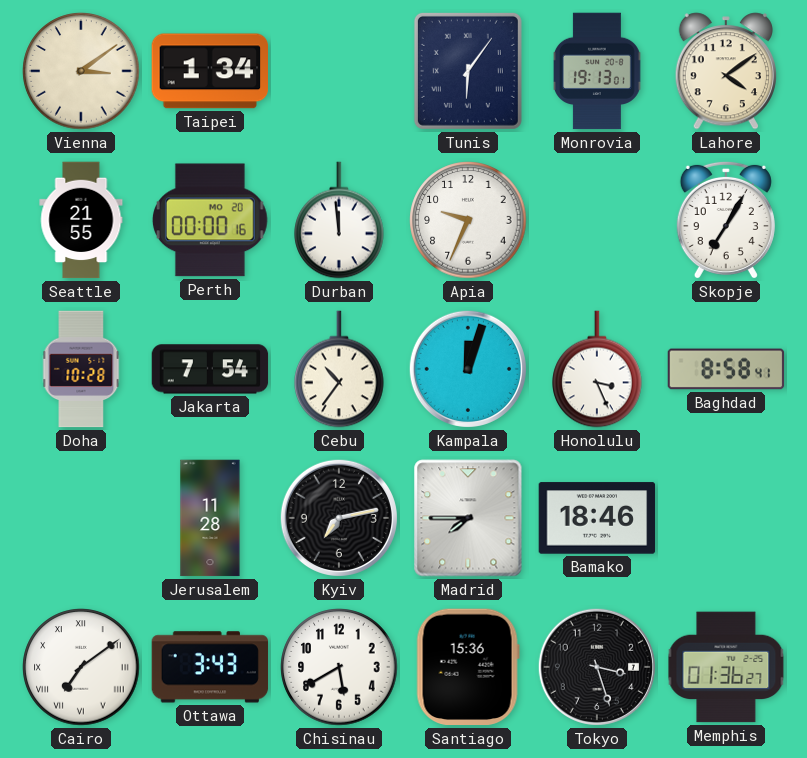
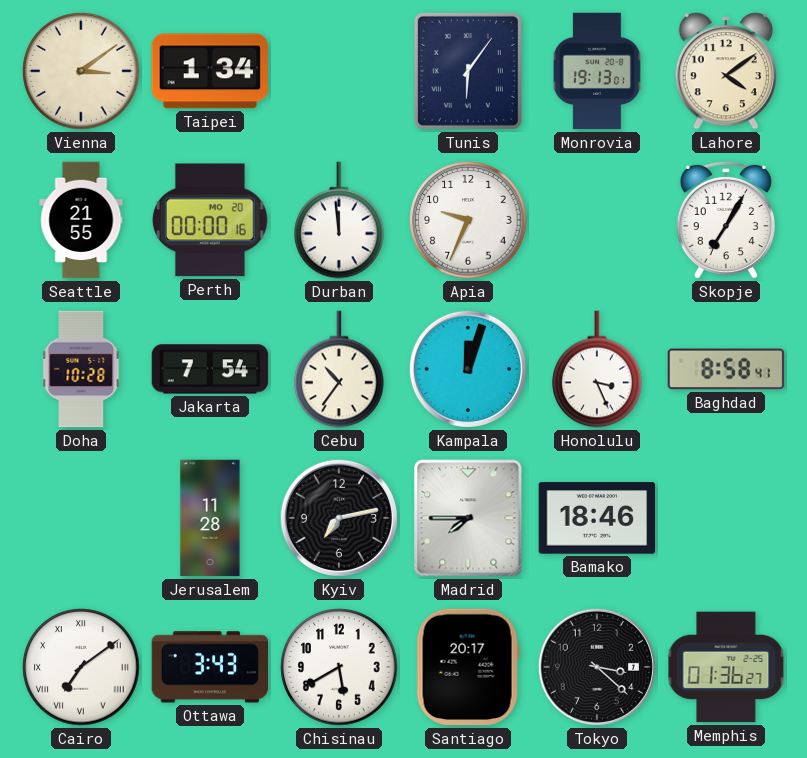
Santiago: 15:36 -> 20:17
Tokyo: 3:27 -> 3:22
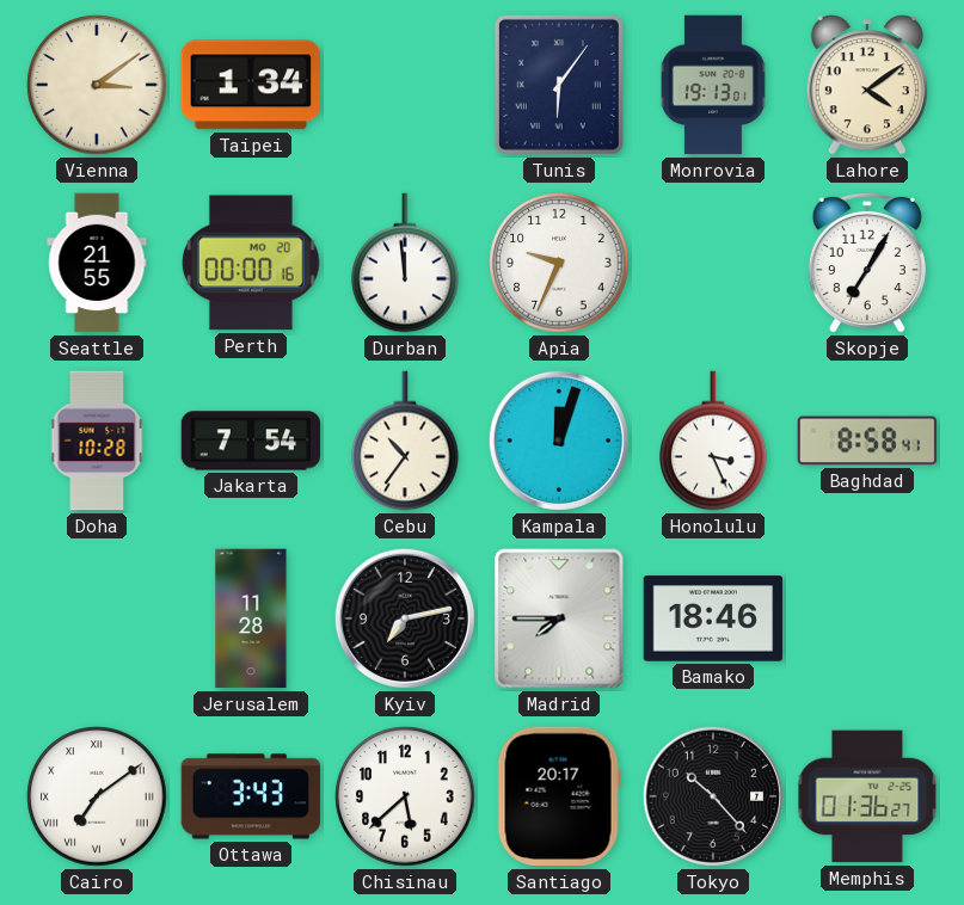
Chisinau: 5:40 -> 5:38
Tokyo: 3:22 -> 10:23
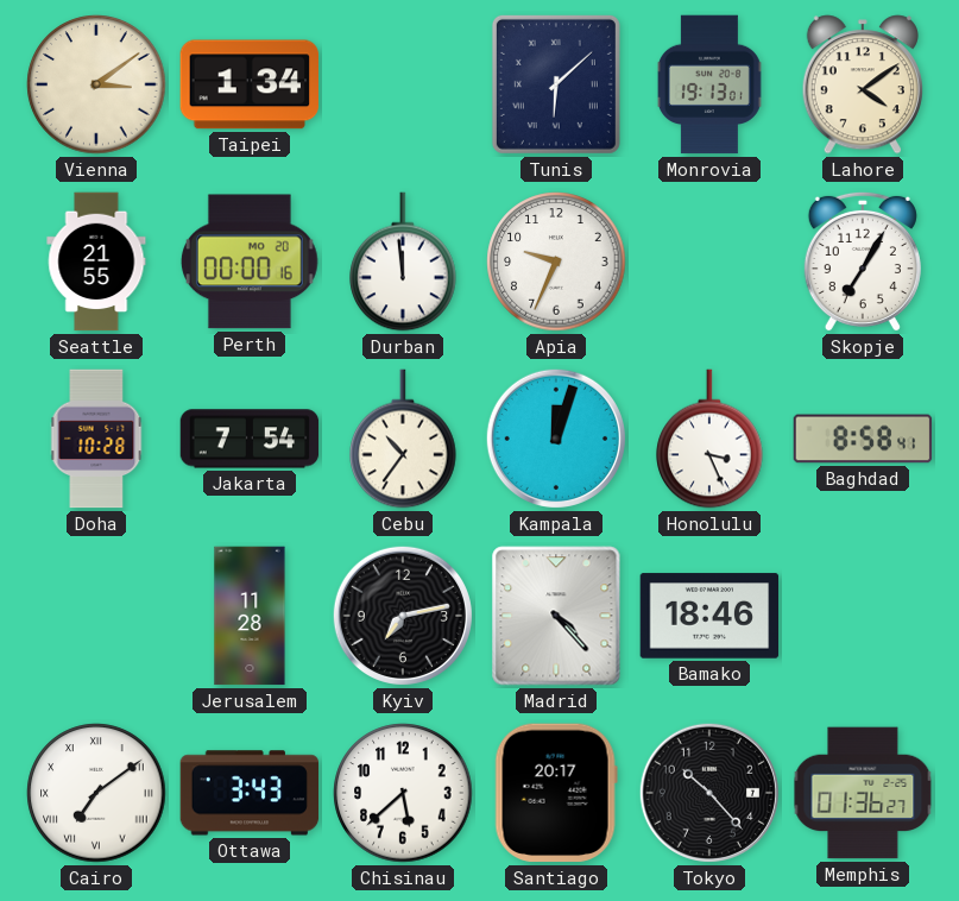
Tunis: 6:06 -> 6:08
Madrid: 7:45 -> 4:23
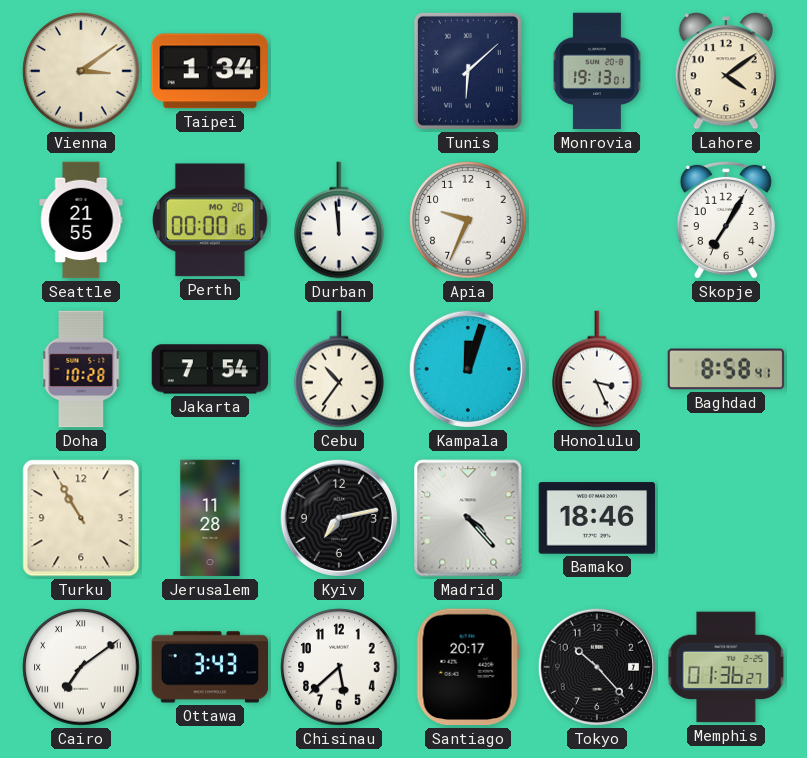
Turku: none -> 10:55
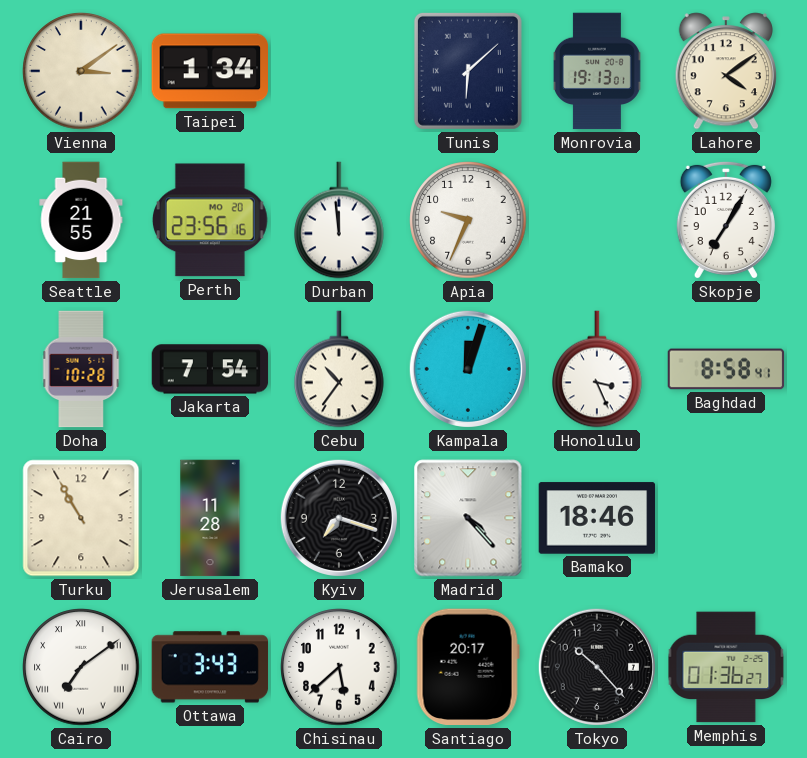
Perth: 00:00 -> 23:56
Kyiv: 7:13 -> 7:18
